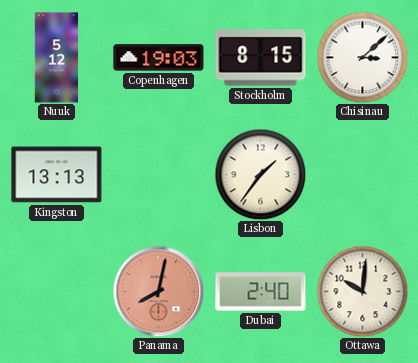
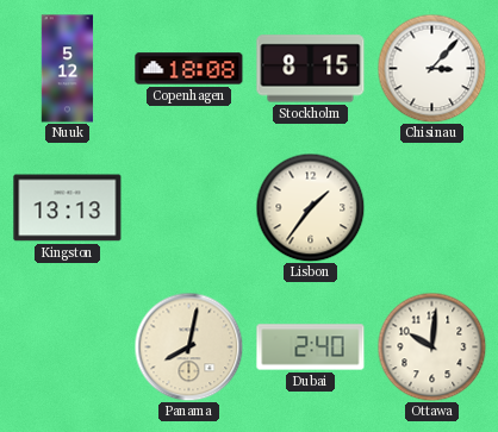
Copenhagen: 19:03 -> 18:08
Chisinau: 3:08 -> 3:07
Panama dial: salmon -> cream
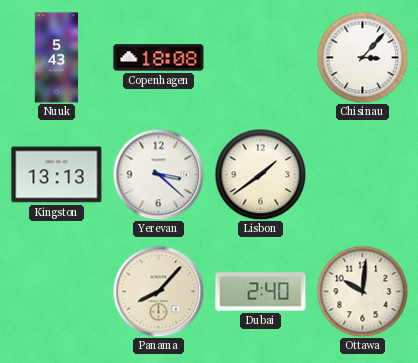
Nuuk: 5:12 -> 5:43
Stockholm: 8:15 -> none
Yerevan: none -> 3:22
Lisbon: 1:36 -> 1:39
Panama: 8:02 -> 8:07
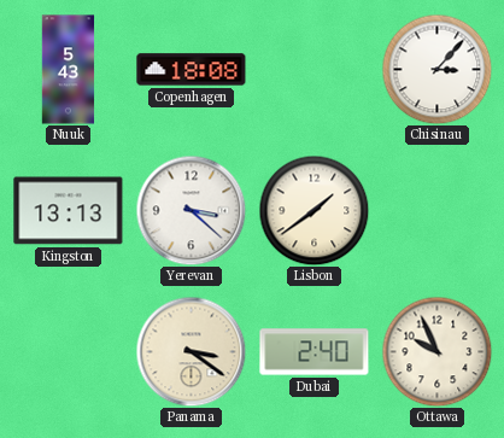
Panama: 8:07 -> 3:21
Ottawa: 10:01 -> 9:56
